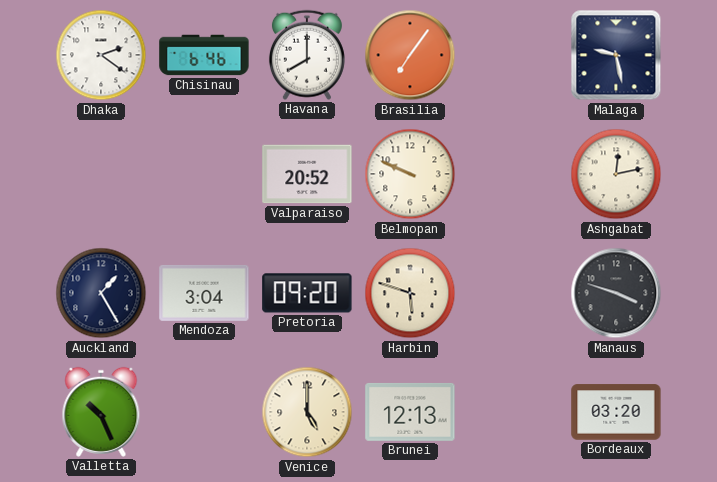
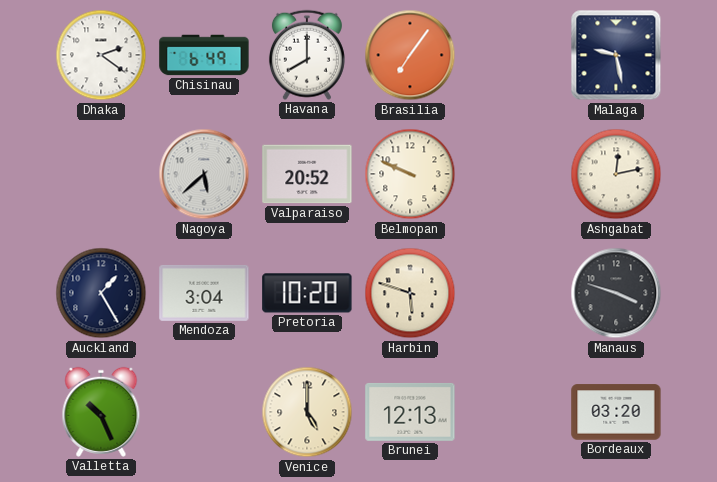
Chisinau: 6:46 -> 6:49
Nagoya: none -> 5:38
Pretoria: 09:20 -> 10:20
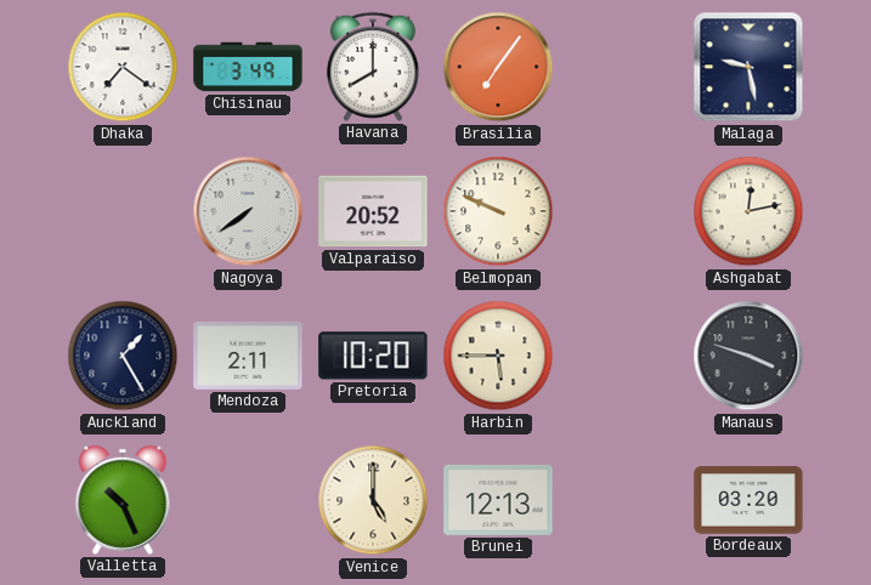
Dhaka: 2:21 -> 7:21
Chisinau: 6:49 -> 3:49
Nagoya: 5:38 -> 7:39
Mendoza: 3:04 -> 2:11
Harbin: 5:48 -> 5:45
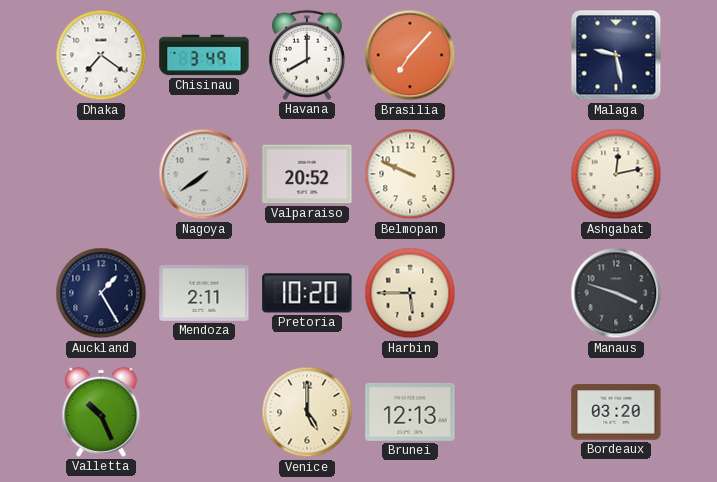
Brasilia: 7:06 -> 7:07
